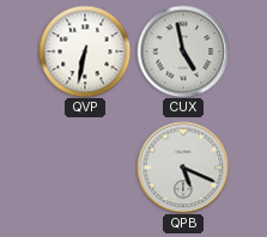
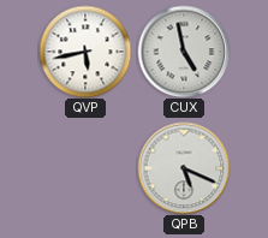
QVP: 6:32 -> 5:43
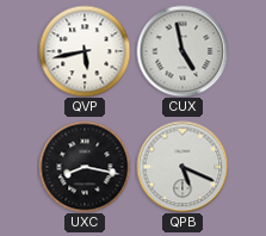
UXC: none -> 8:17
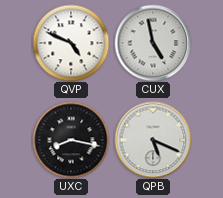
QVP: 5:43 -> 4:49
